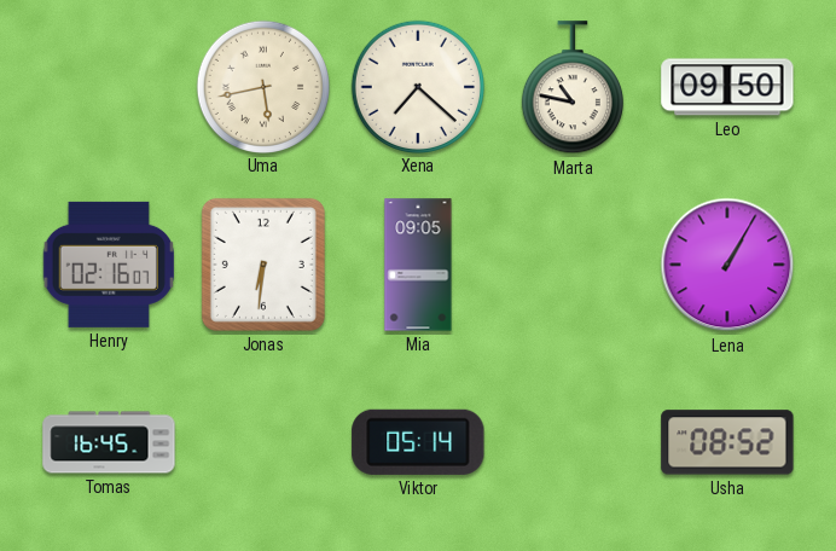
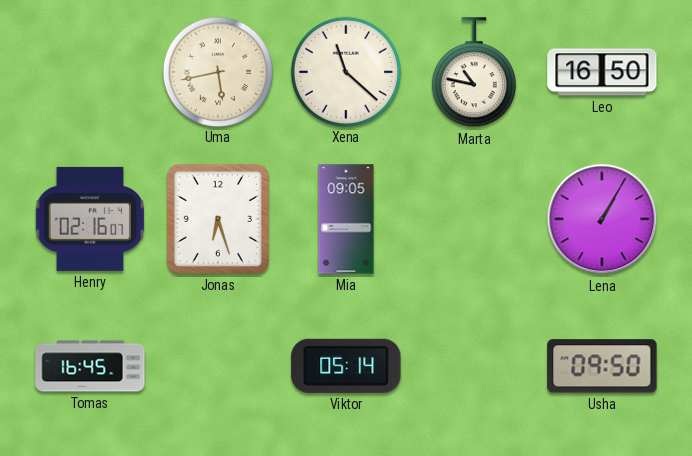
Xena: 7:22 -> 11:22
Leo: 09:50 -> 16:50
Jonas: 6:31 -> 6:27
Usha: 08:52 -> 09:50
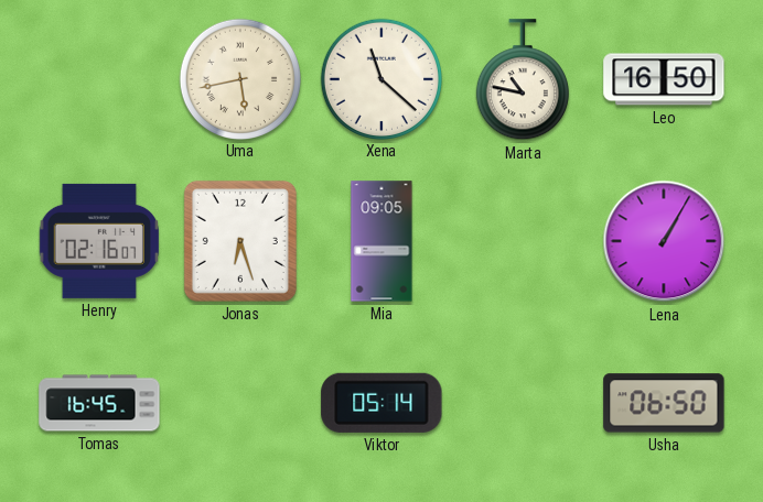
Usha: 09:50 -> 06:50
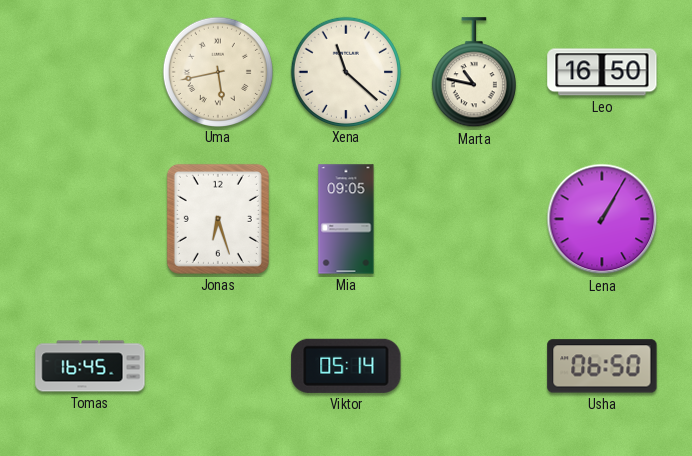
Henry: 02:16 -> none
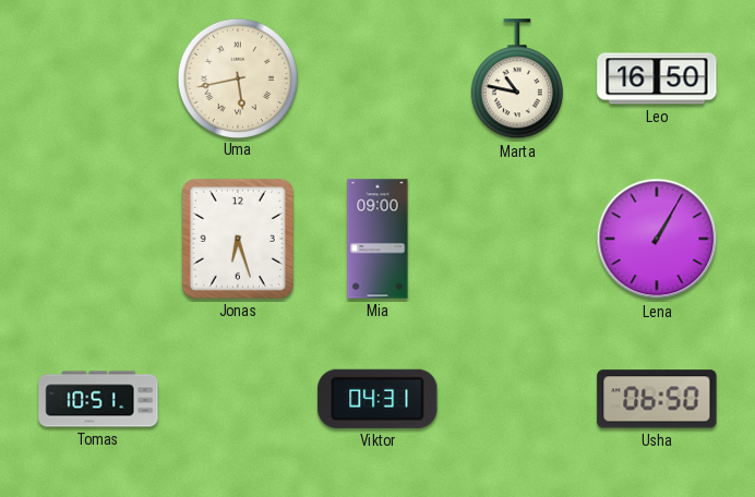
Xena: 11:22 -> none
Mia: 09:05 -> 09:00
Tomas: 16:45 -> 10:51
Viktor: 05:14 -> 04:31
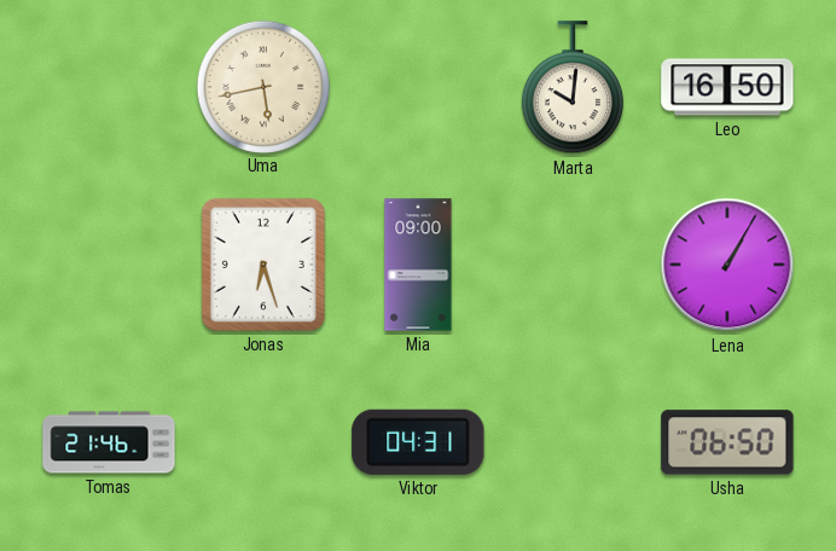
Marta: 10:47 -> 10:01
Tomas: 10:51 -> 21:46
